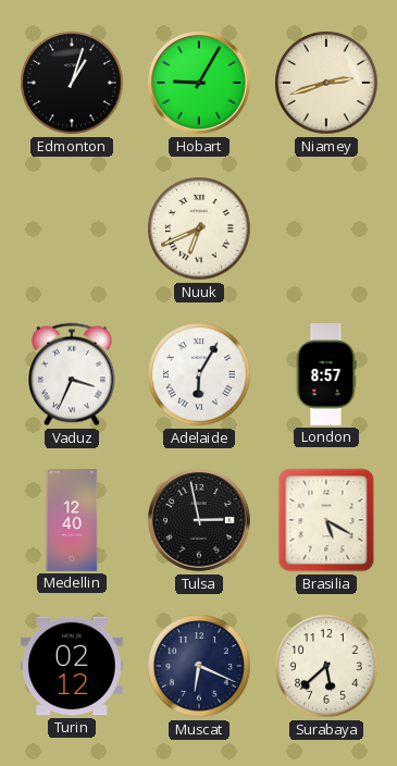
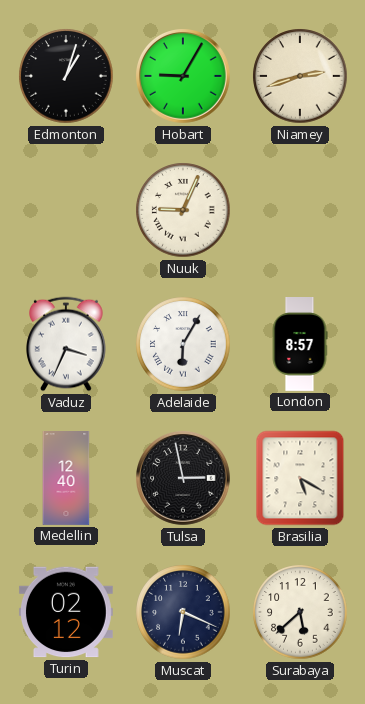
Nuuk: 6:41 -> 9:04
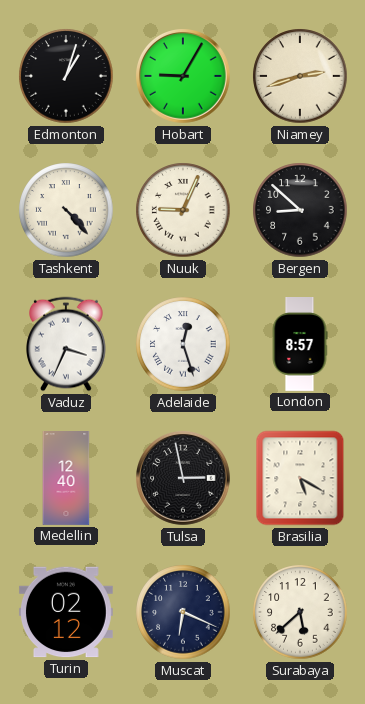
Tashkent: none -> 4:23
Bergen: none -> 8:52
Adelaide: 6:05 -> 12:27
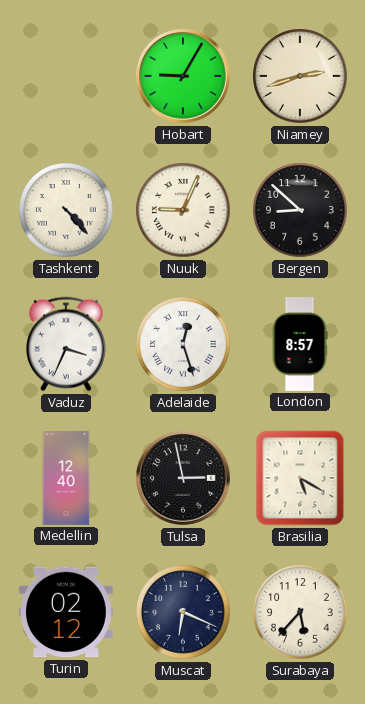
Edmonton: 1:03 -> none
Surabaya: 5:38 -> 5:37
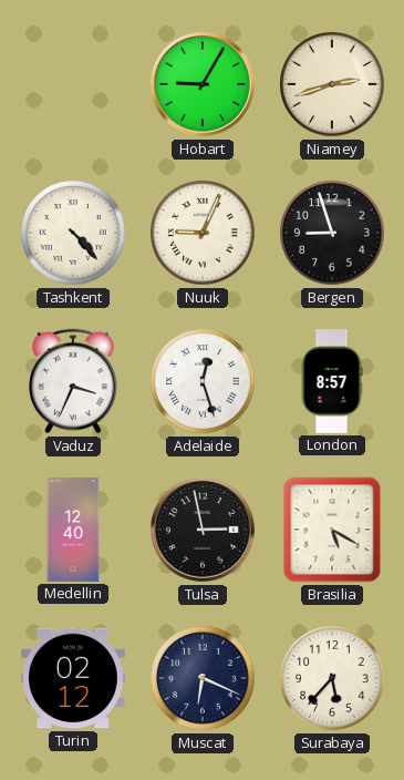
Bergen: 8:52 -> 8:57
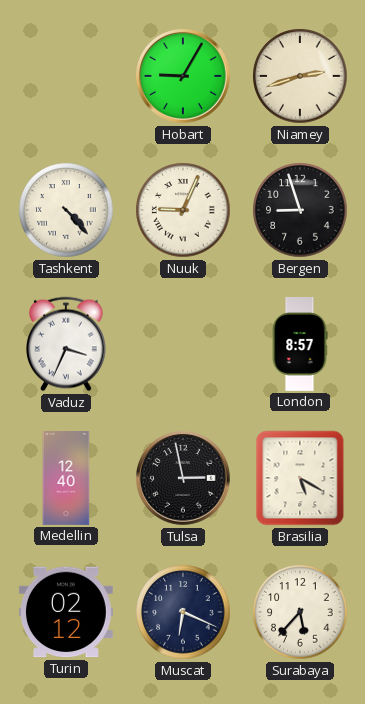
Adelaide: 12:27 -> none
